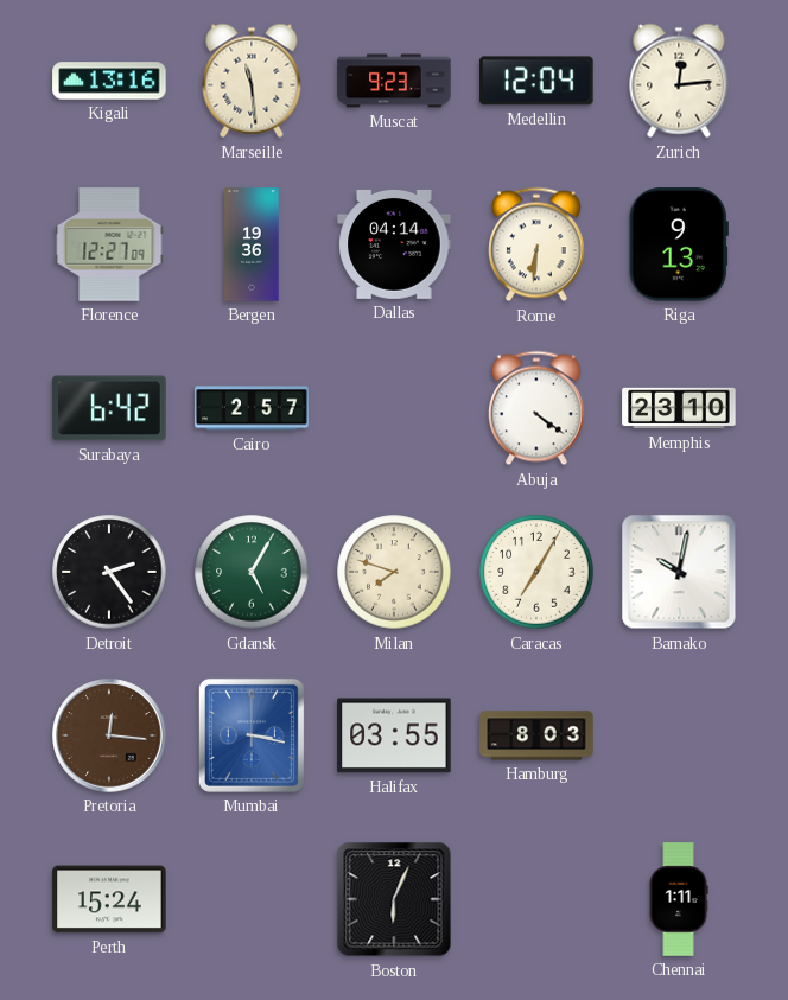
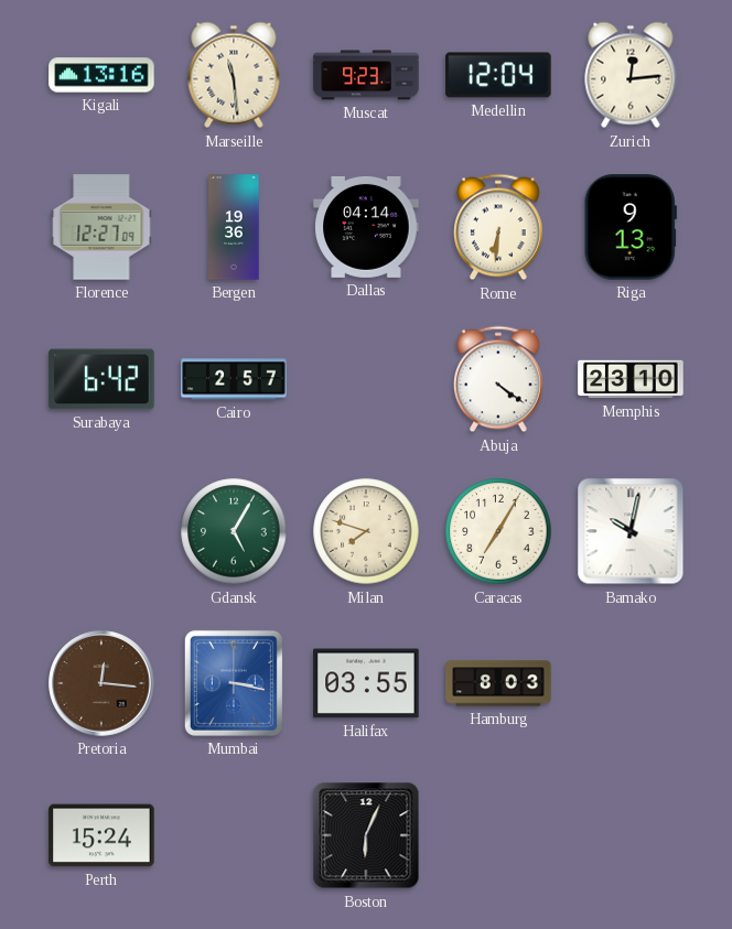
Detroit: 2:24 -> none
Chennai: 1:11 -> none
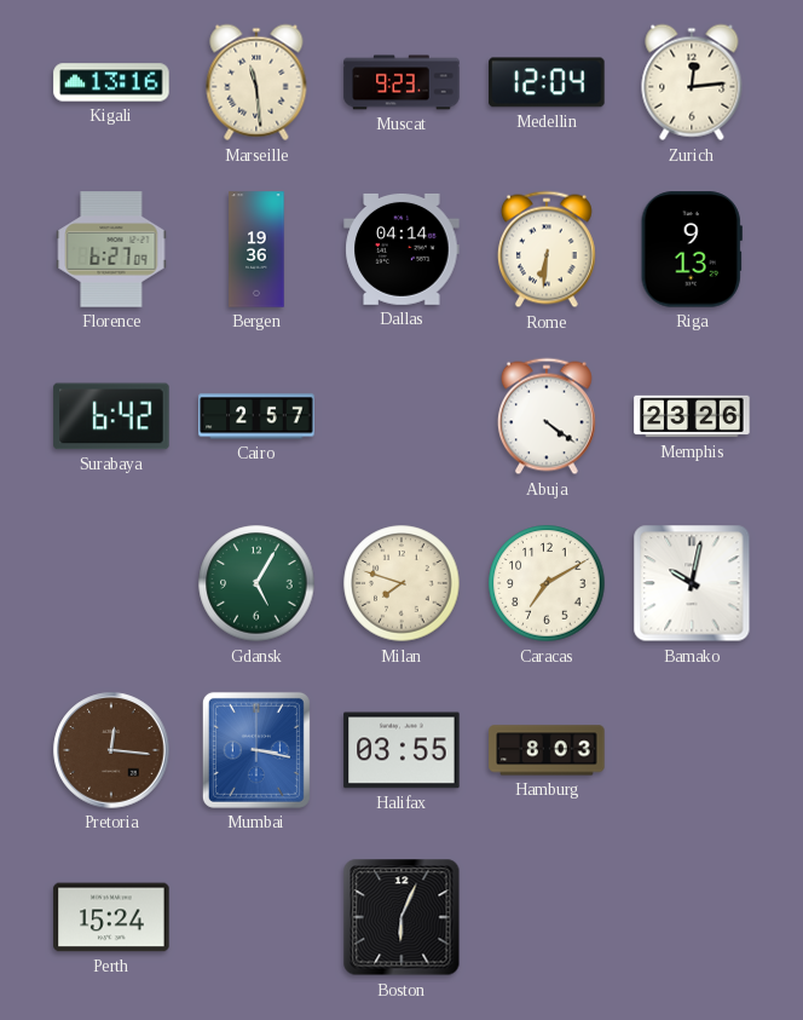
Florence: 12:27 -> 6:27
Memphis: 23:10 -> 23:26
Caracas: 7:05 -> 7:10
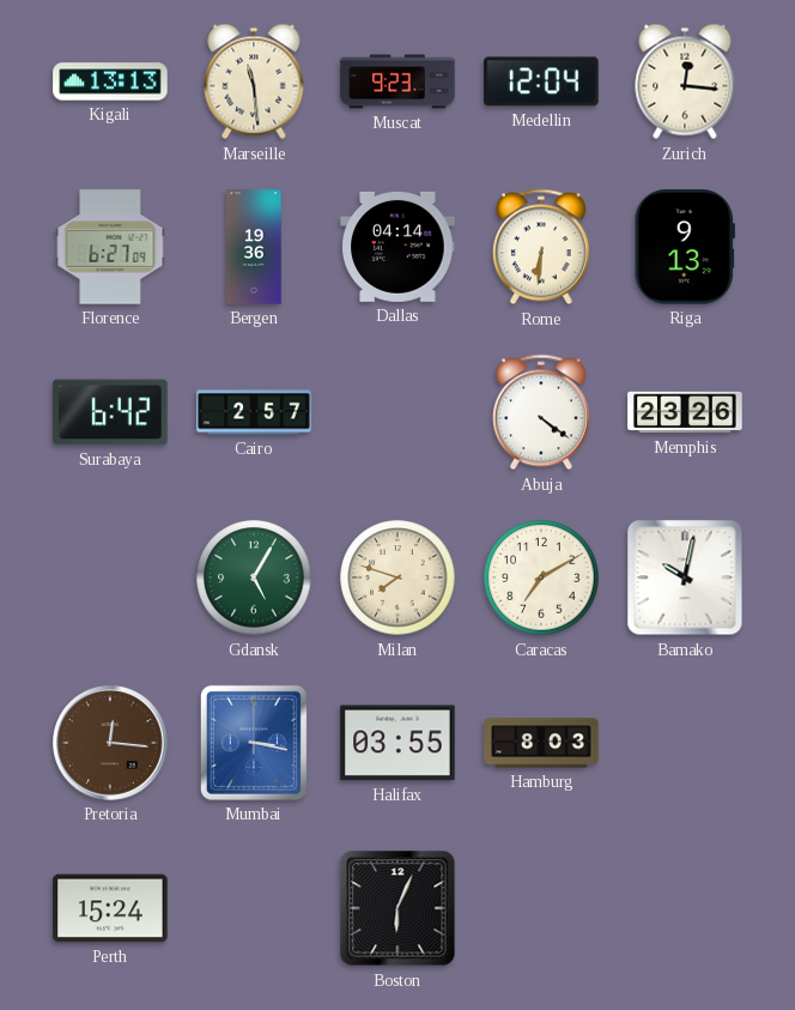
Kigali: 13:16 -> 13:13
Zurich: 12:14 -> 12:16
